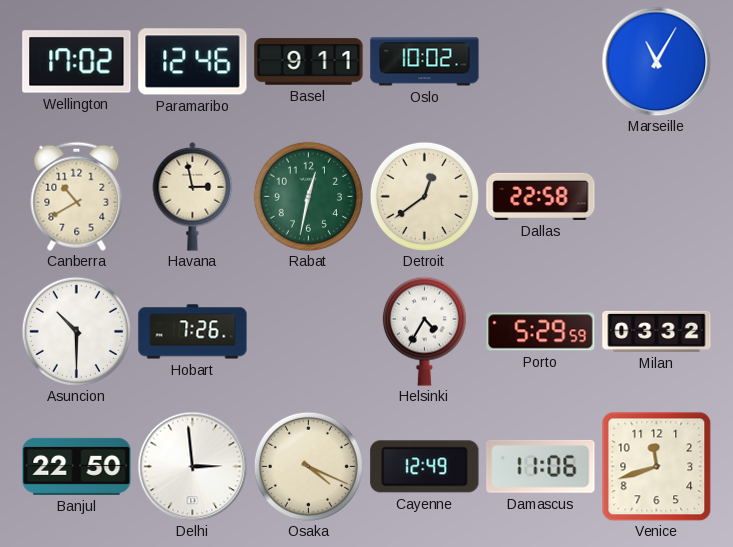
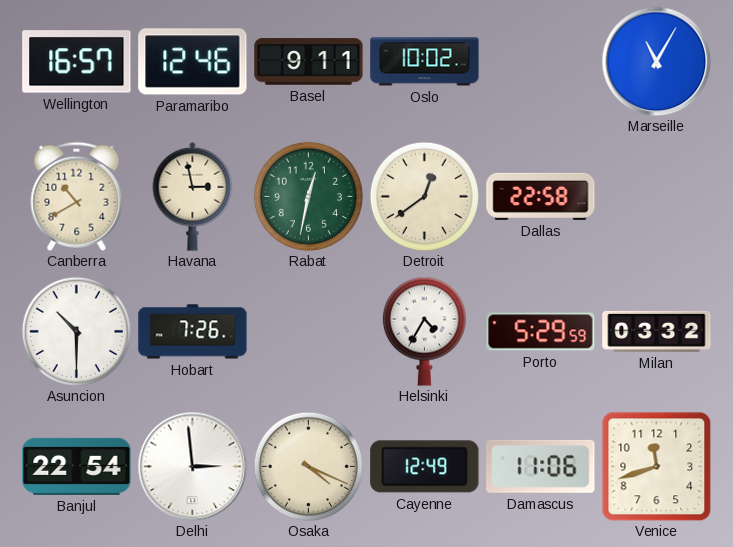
Wellington: 17:02 -> 16:57
Banjul: 22:50 -> 22:54
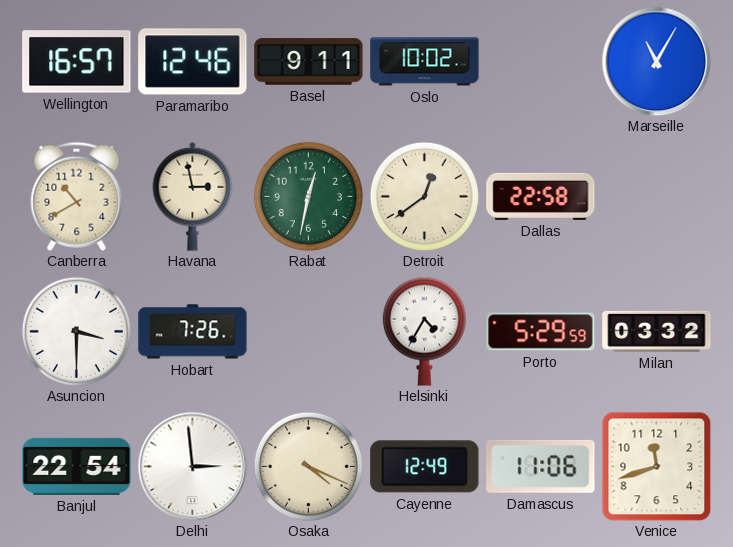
Asuncion: 10:30 -> 3:30
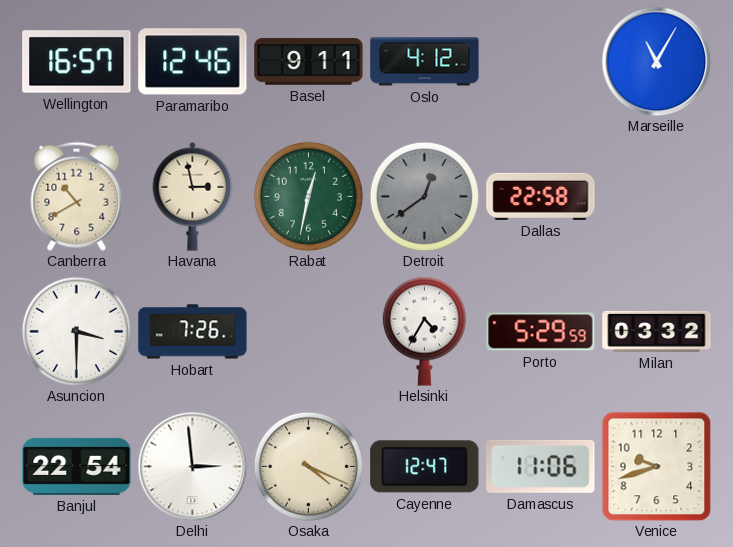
Oslo: 10:02 -> 4:12
Detroit dial: cream -> grey
Cayenne: 12:49 -> 12:47
Venice: 11:42 -> 9:42
